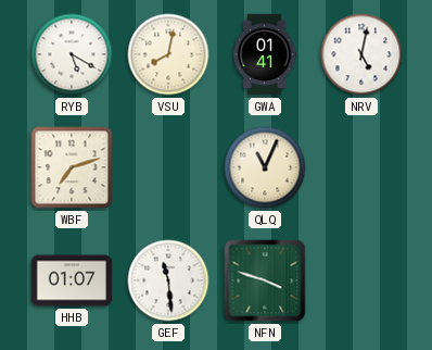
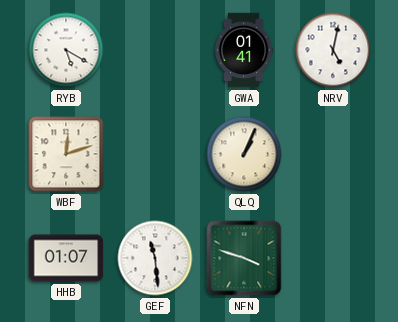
VSU: 8:02 -> none
WBF: 7:12 -> 12:12
QLQ: 11:04 -> 1:04
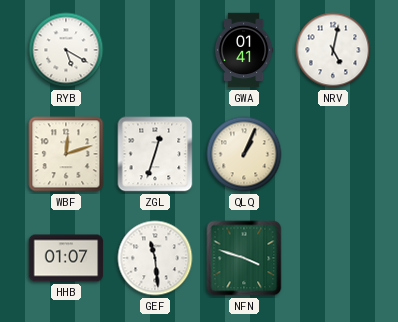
ZGL: none -> 12:33
